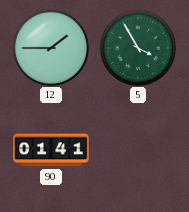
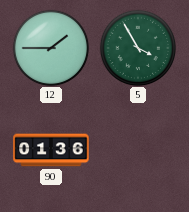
90: 01:41 -> 01:36
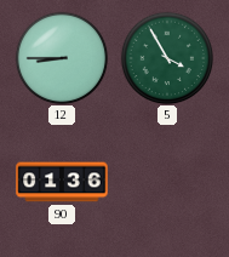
12: 1:45 -> 8:45
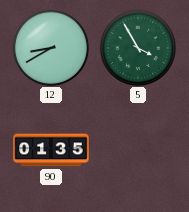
12: 8:45 -> 8:40
90: 01:36 -> 01:35
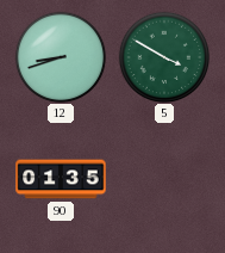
12: 8:40 -> 8:42
5: 3:55 -> 3:50
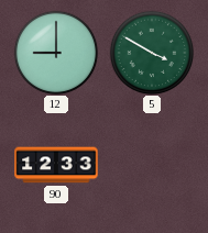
12: 8:42 -> 9:00
90: 01:35 -> 12:33
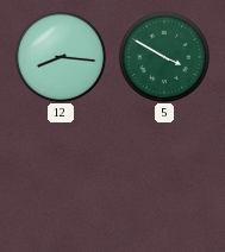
12: 9:00 -> 8:16
90: 12:33 -> none
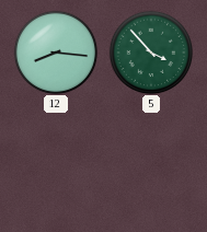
5: 3:50 -> 3:53
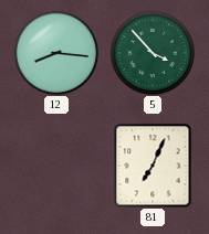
81: none -> 7:04
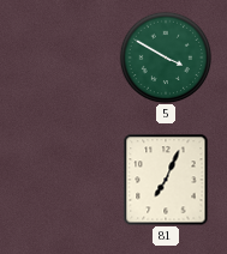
12: 8:16 -> none
5: 3:53 -> 3:50
